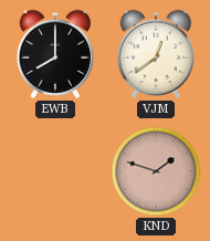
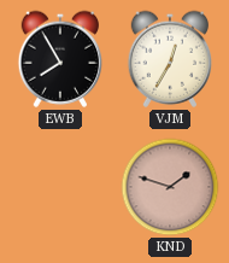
EWB: 8:00 -> 7:55
VJM: 12:39 -> 12:35
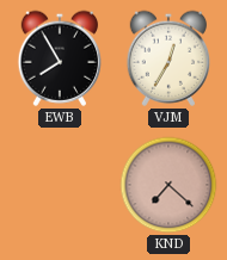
KND: 1:48 -> 7:22
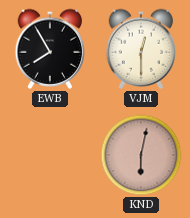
VJM: 12:35 -> 12:30
KND: 7:22 -> 6:02
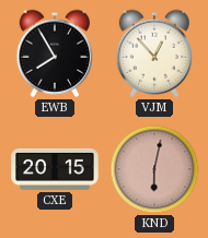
VJM: 12:30 -> 12:53
CXE: none -> 20:15
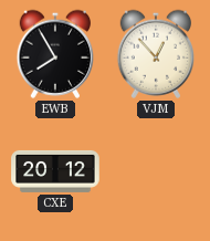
CXE: 20:15 -> 20:12
KND: 6:02 -> none
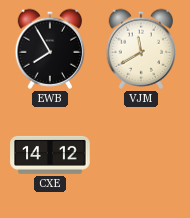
VJM: 12:53 -> 11:40
CXE: 20:12 -> 14:12
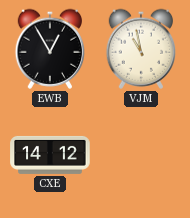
EWB: 7:55 -> 12:55
VJM: 11:40 -> 10:58
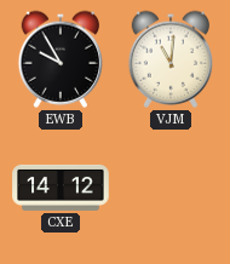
EWB: 12:55 -> 9:55
VJM: 10:58 -> 11:01
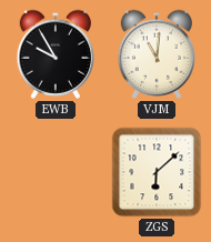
CXE: 14:12 -> none
ZGS: none -> 6:08
